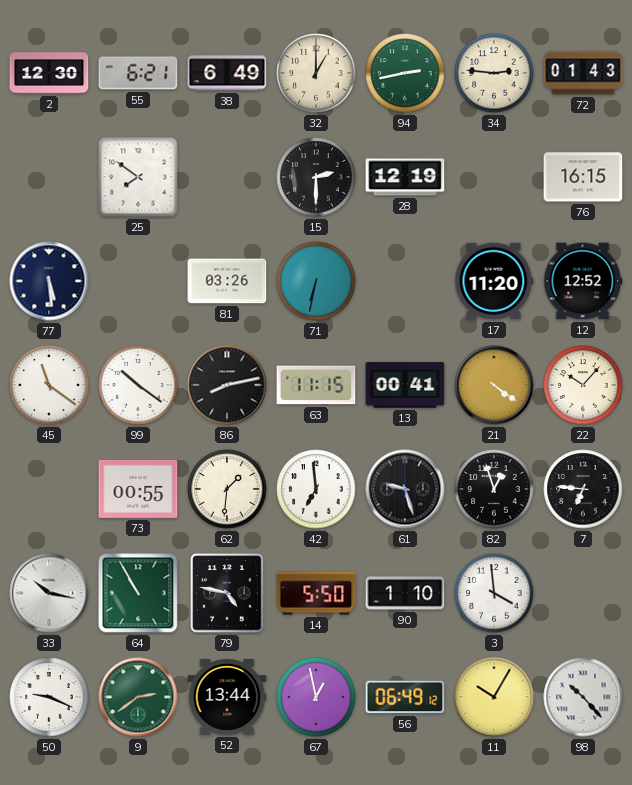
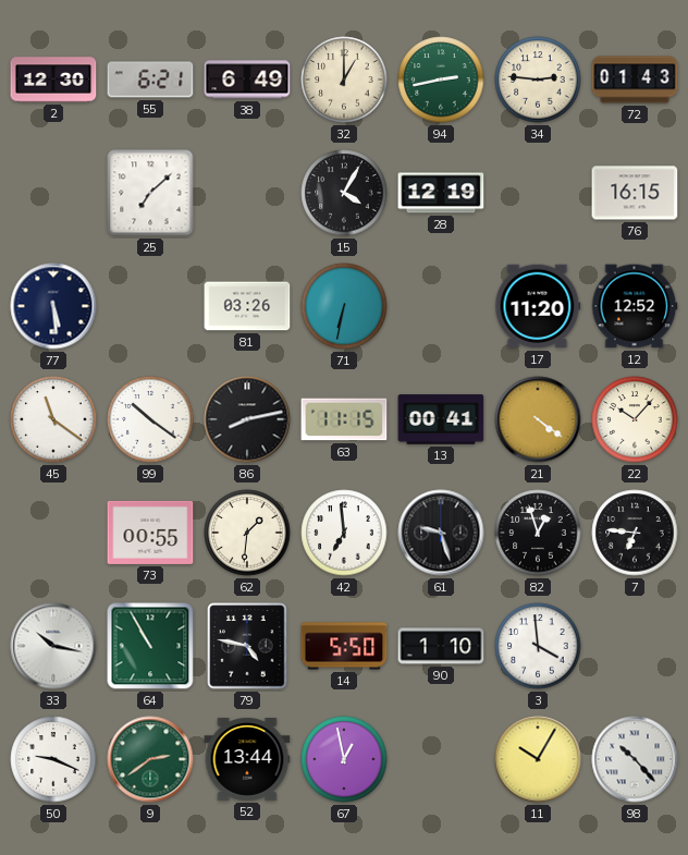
25: 7:51 -> 7:08
15: 2:30 -> 4:05
56: 06:49 -> none
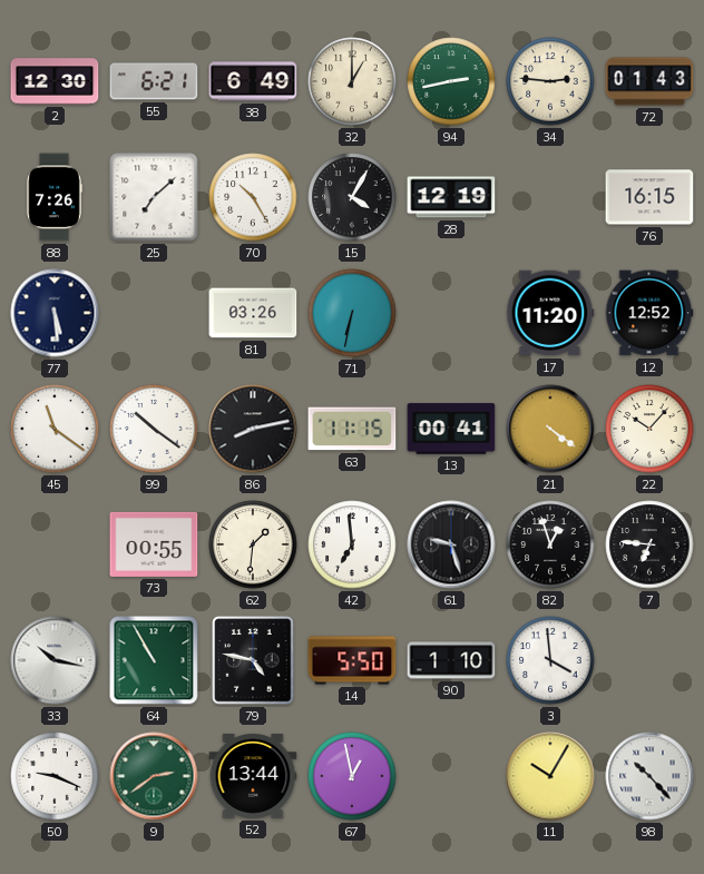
88: none -> 7:26
70: none -> 10:25
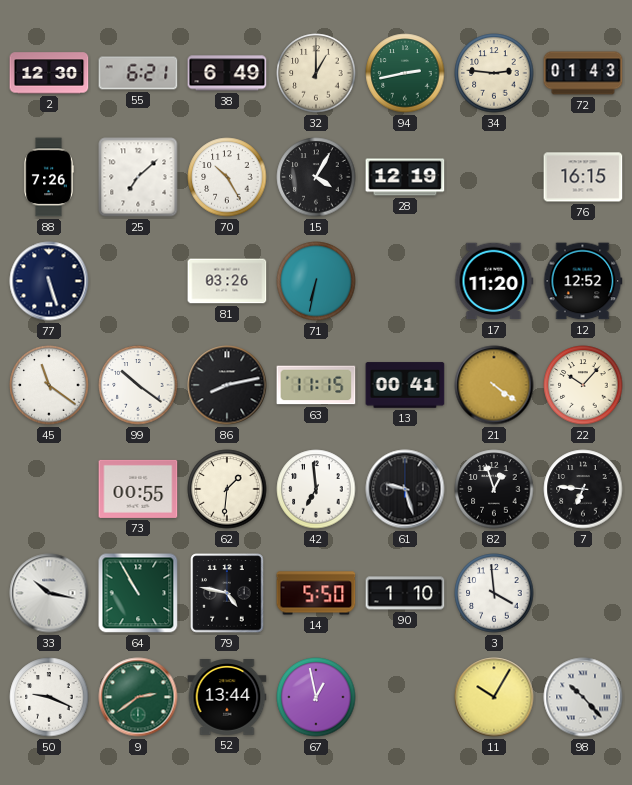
77: 5:29 -> 5:27
